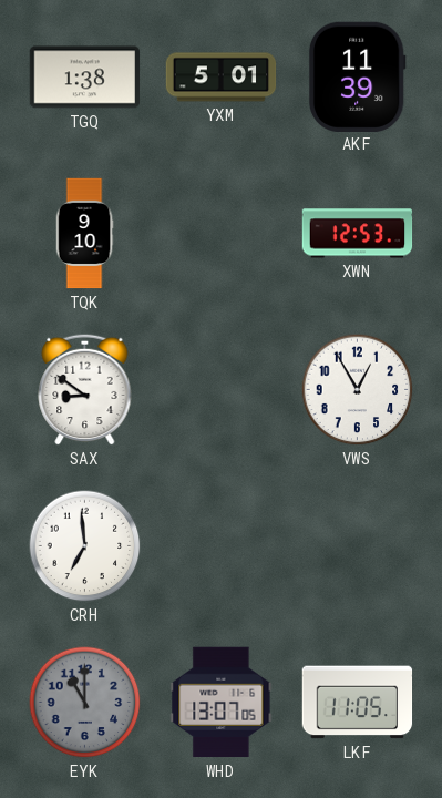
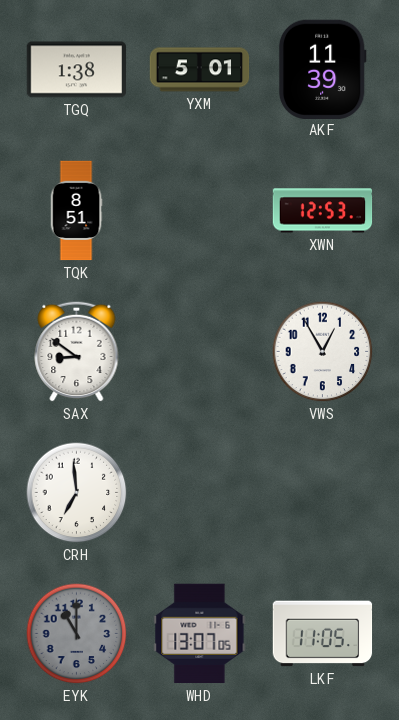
TQK: 9:10 -> 8:51
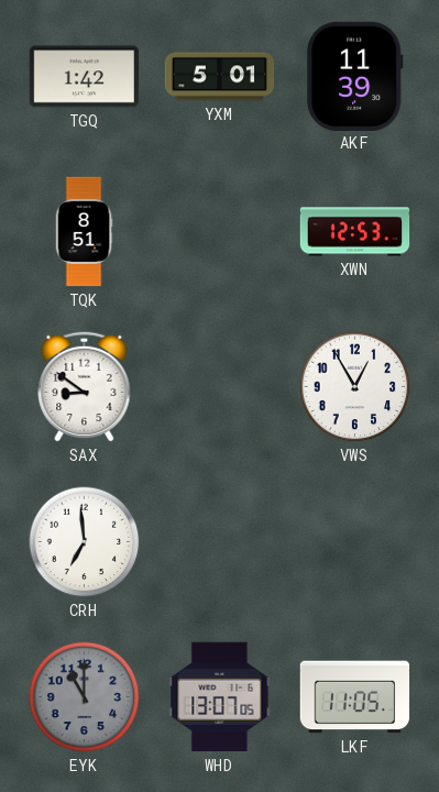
TGQ: 1:38 -> 1:42
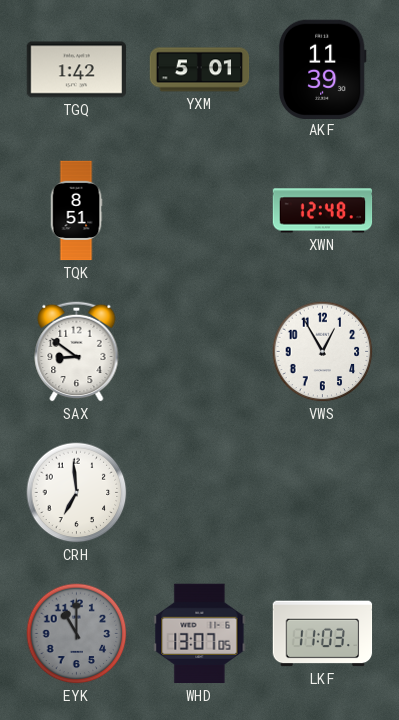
XWN: 12:53 -> 12:48
LKF: 11:05 -> 11:03
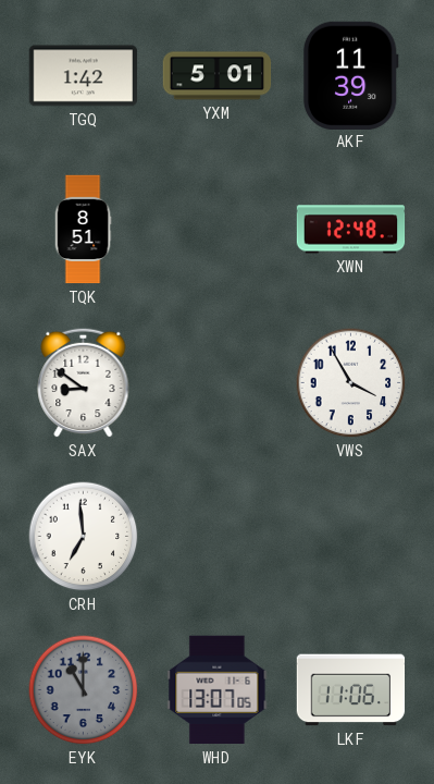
VWS: 12:55 -> 3:55
LKF: 11:03 -> 11:06
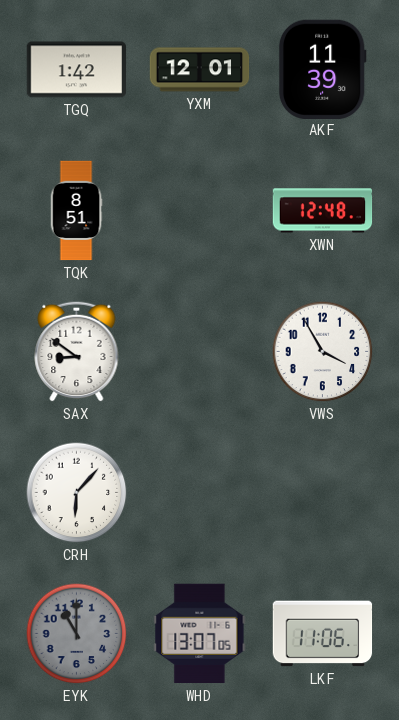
YXM: 5:01 -> 12:01
CRH: 6:59 -> 6:07
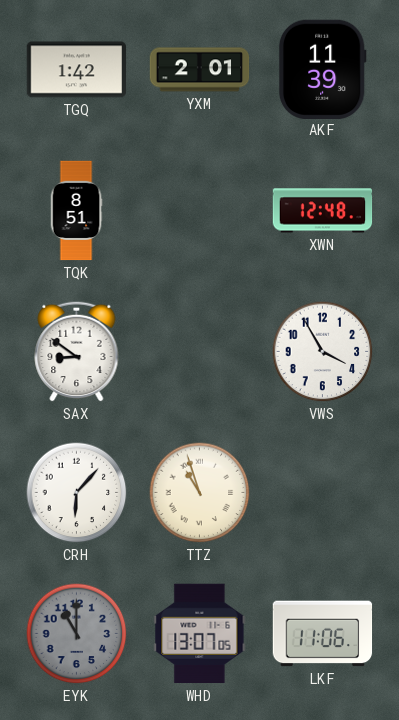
YXM: 12:01 -> 2:01
TTZ: none -> 10:57
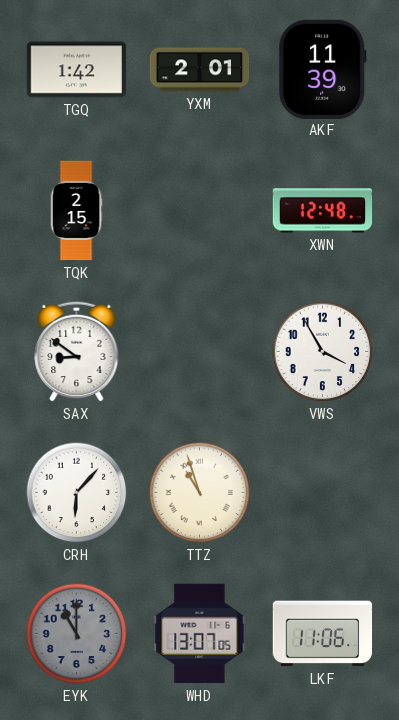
TQK: 8:51 -> 2:15
